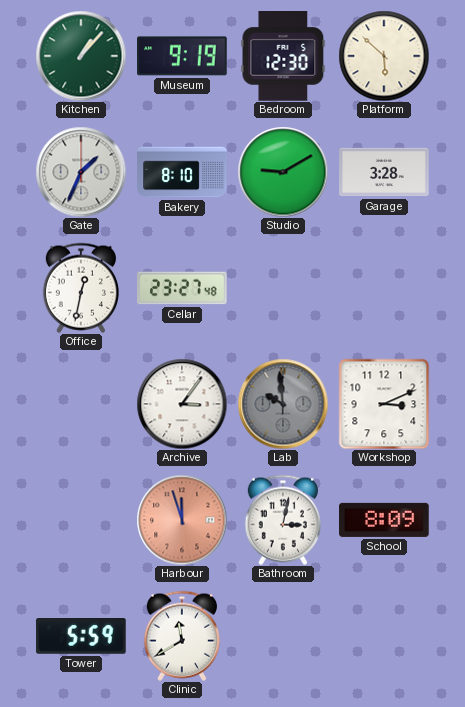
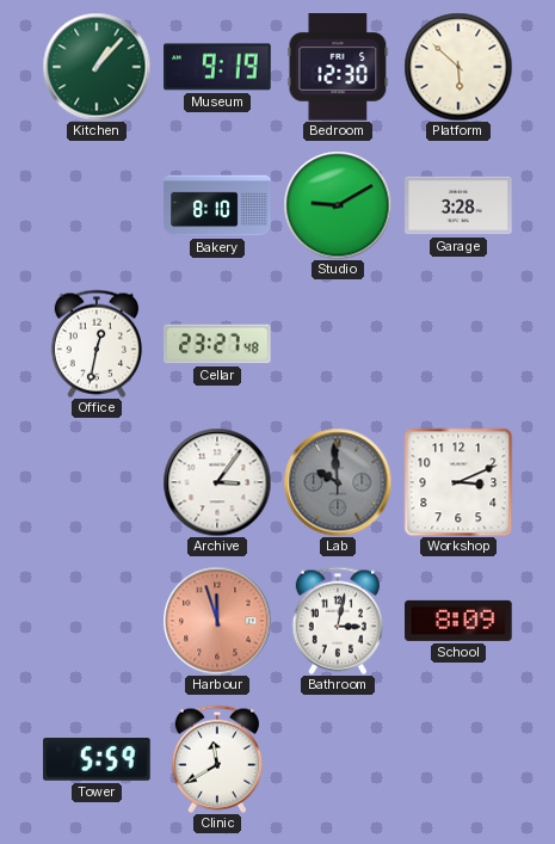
Gate: 1:34 -> none
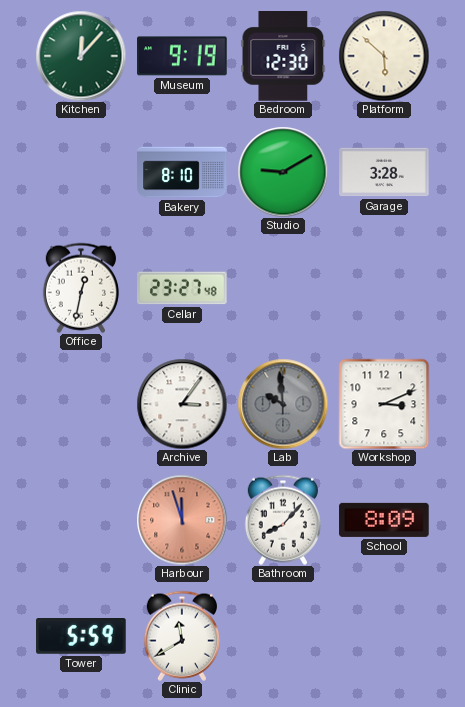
Kitchen: 1:07 -> 12:07
Bathroom: 3:02 -> 8:07
